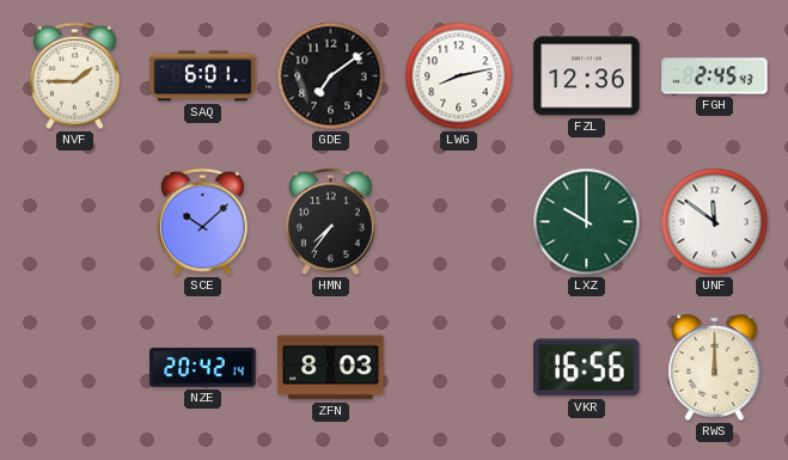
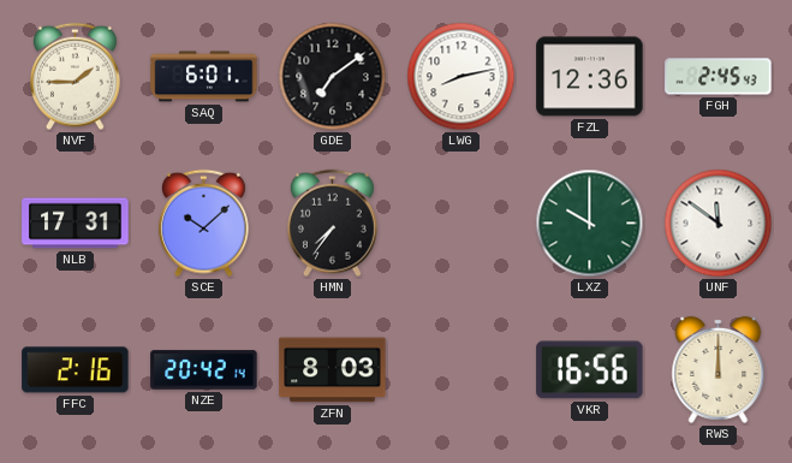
NLB: none -> 17:31
FFC: none -> 2:16
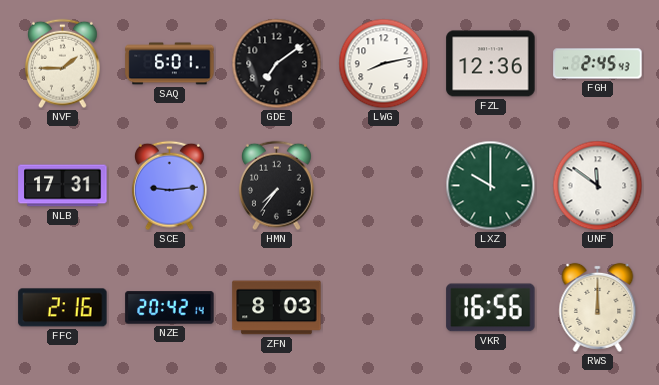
SCE: 10:08 -> 9:14
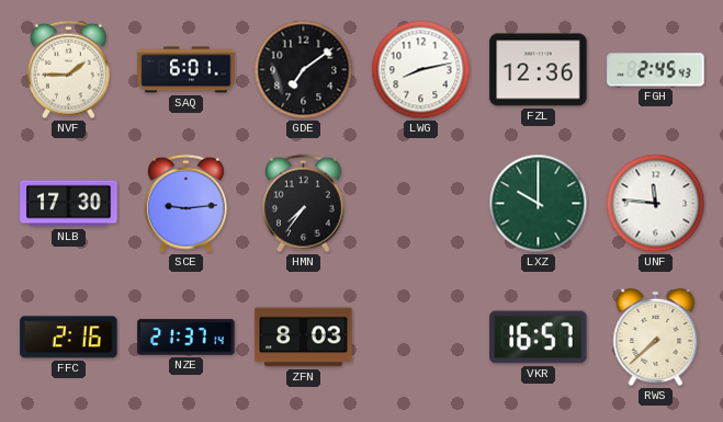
NLB: 17:31 -> 17:30
UNF: 11:51 -> 11:46
NZE: 20:42 -> 21:37
VKR: 16:56 -> 16:57
RWS: 12:00 -> 7:38
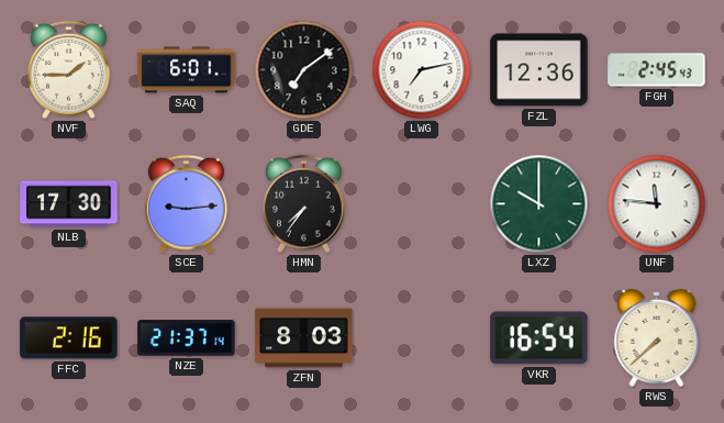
LWG: 8:13 -> 7:13
VKR: 16:57 -> 16:54
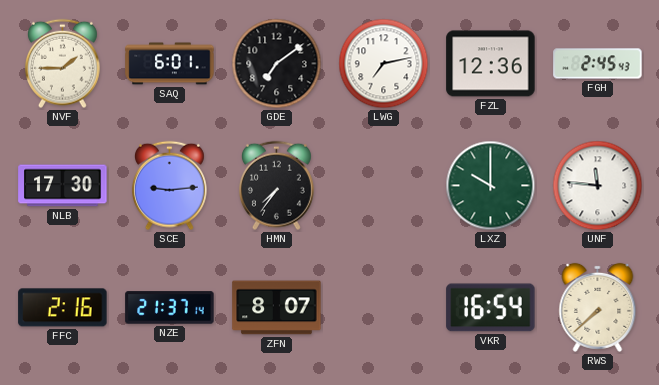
ZFN: 8:03 -> 8:07
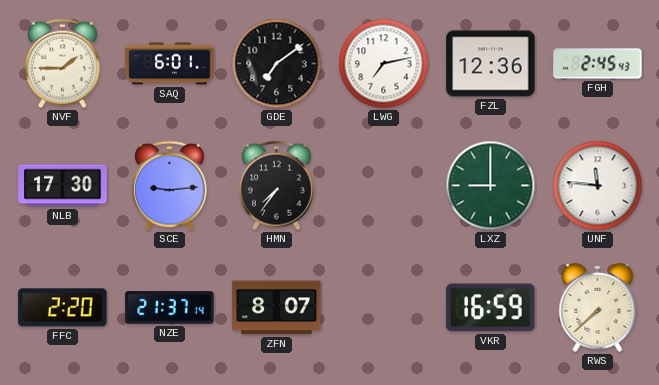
LXZ: 10:00 -> 9:00
FFC: 2:16 -> 2:20
VKR: 16:54 -> 16:59
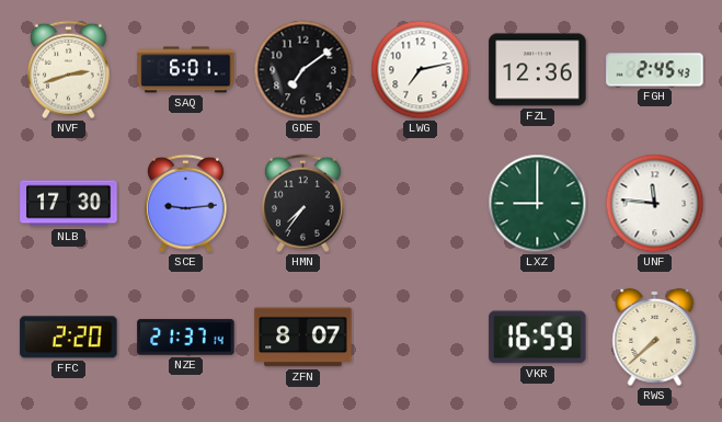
NVF: 1:45 -> 2:42
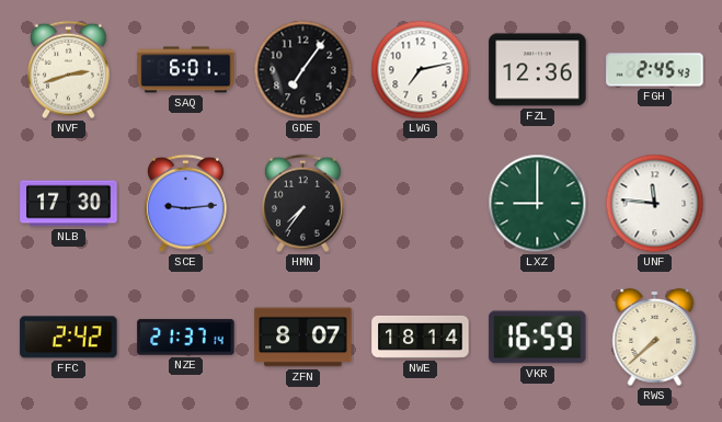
GDE: 7:09 -> 7:06
FFC: 2:20 -> 2:42
NWE: none -> 18:14
